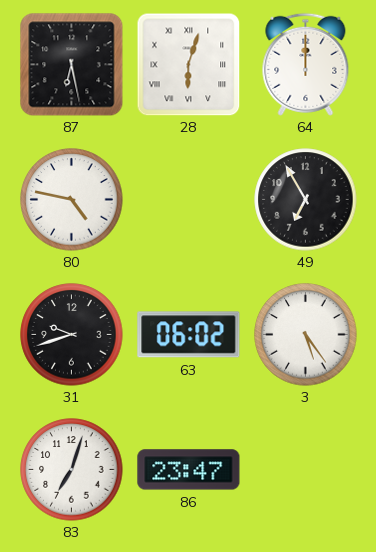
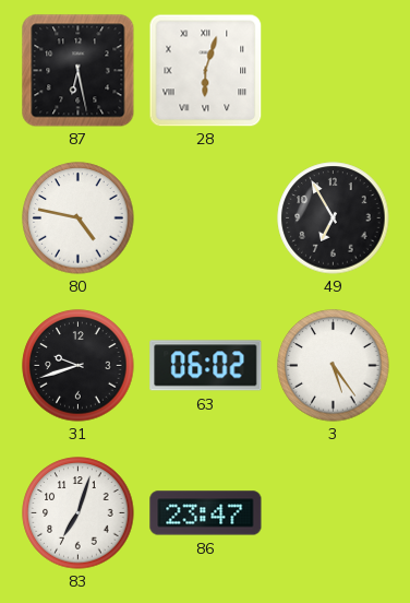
64: 12:00 -> none
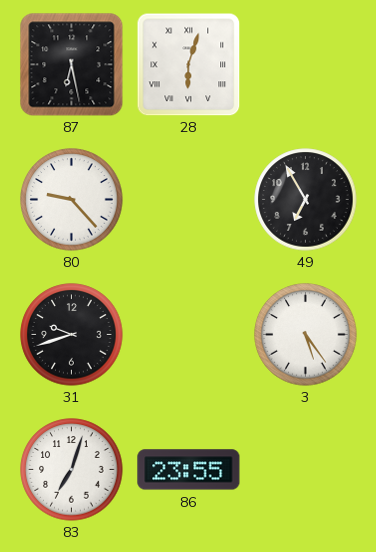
80: 4:47 -> 9:23
63: 06:02 -> none
86: 23:47 -> 23:55
